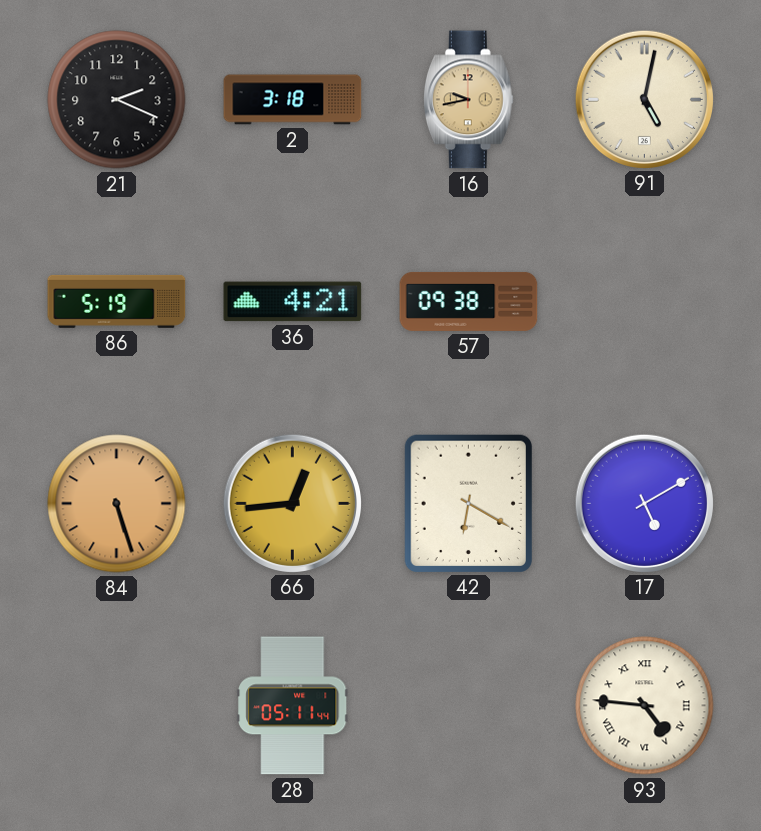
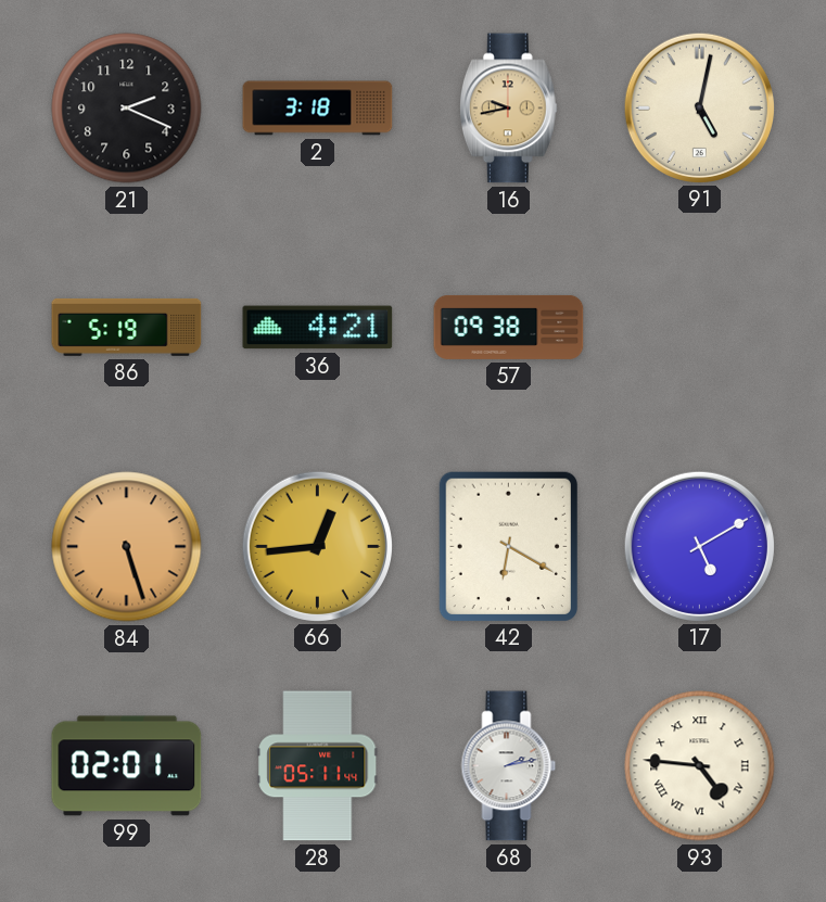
99: none -> 02:01
68: none -> 2:13
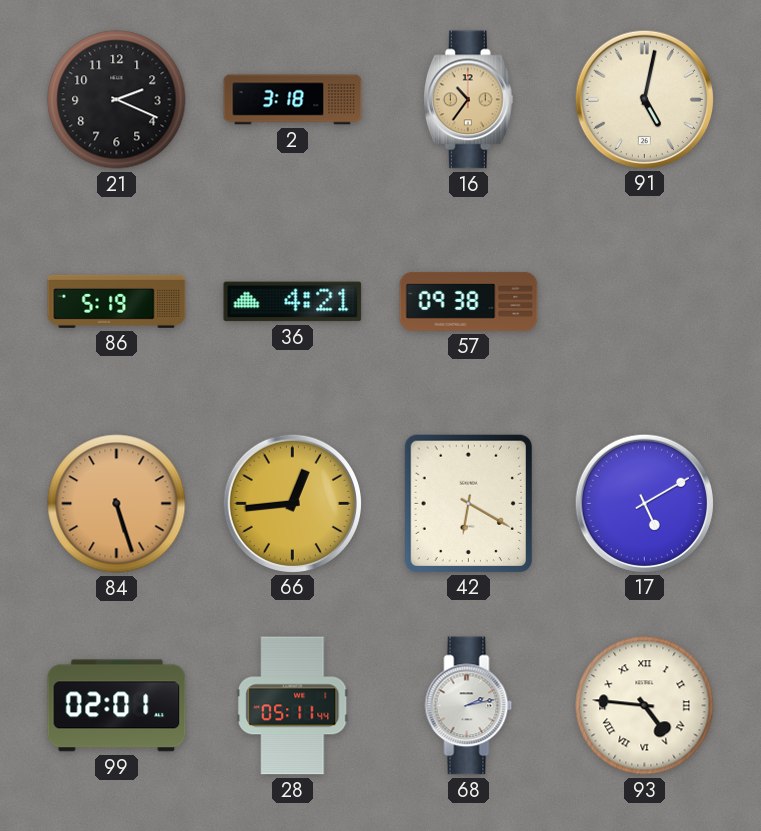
16: 9:43 -> 10:36
